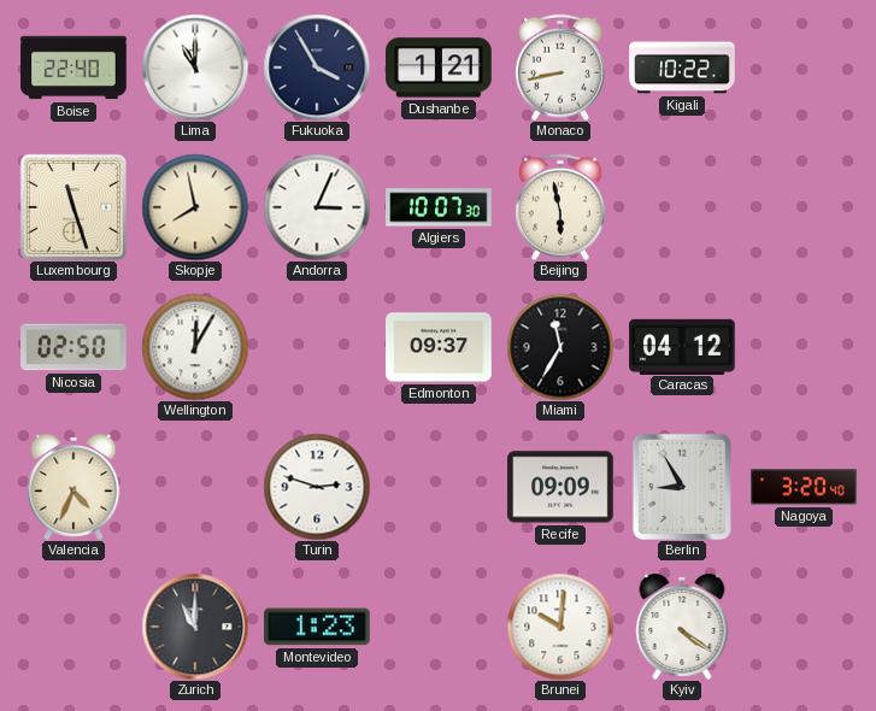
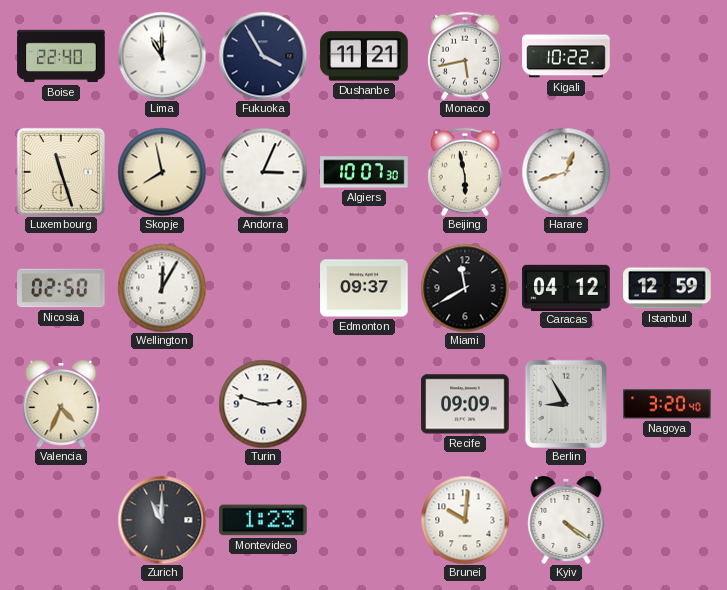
Dushanbe: 1:21 -> 11:21
Monaco: 8:43 -> 5:43
Harare: none -> 12:42
Miami: 11:35 -> 11:40
Istanbul: none -> 12:59
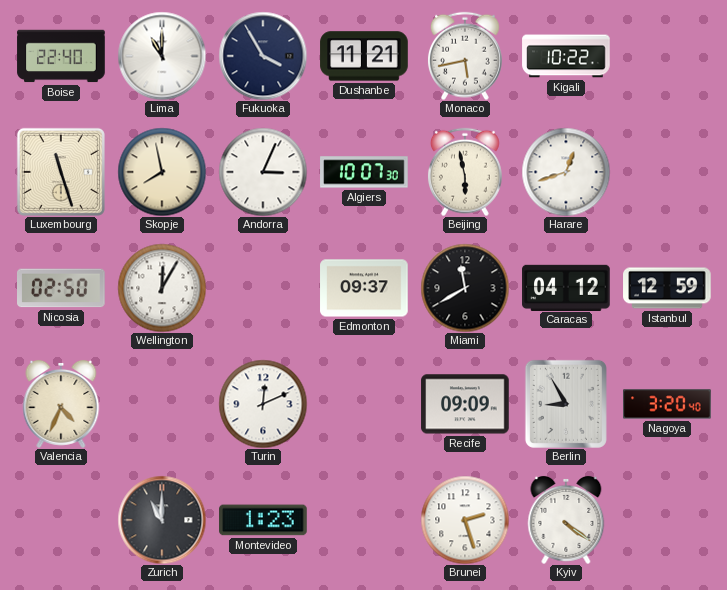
Turin: 2:48 -> 12:11
Brunei: 10:01 -> 2:27
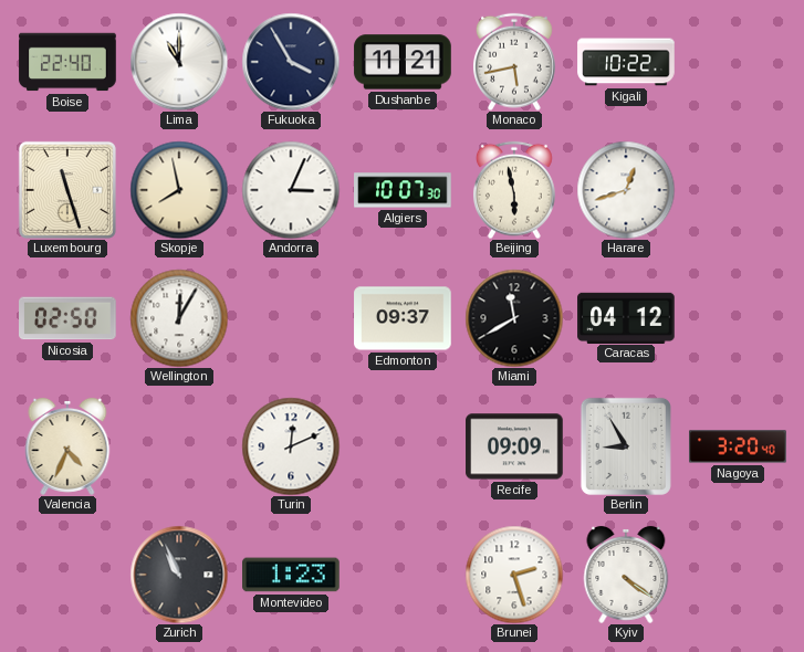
Istanbul: 12:59 -> none
Zurich: 11:00 -> 10:56
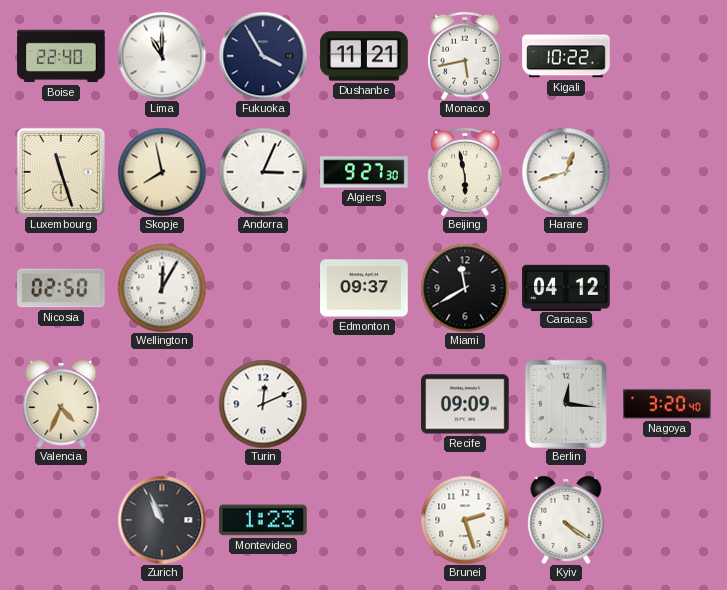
Algiers: 10:07 -> 9:27
Berlin: 8:55 -> 12:16
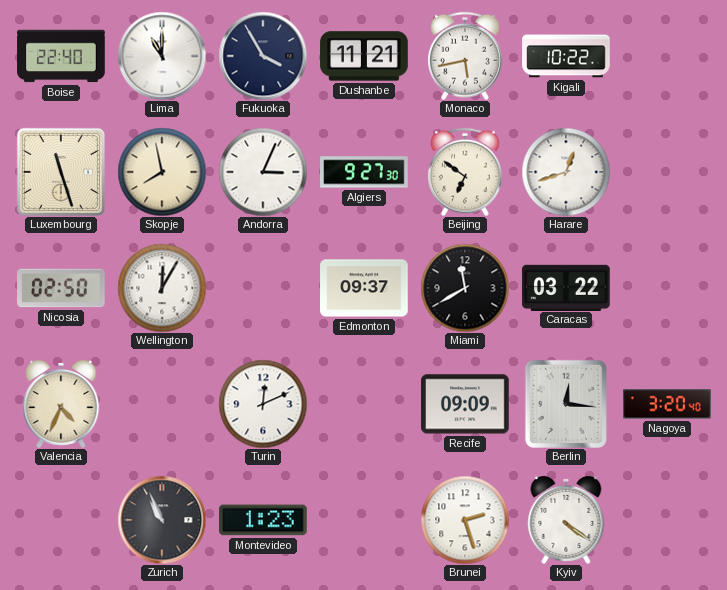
Beijing: 5:58 -> 6:51
Caracas: 04:12 -> 03:22
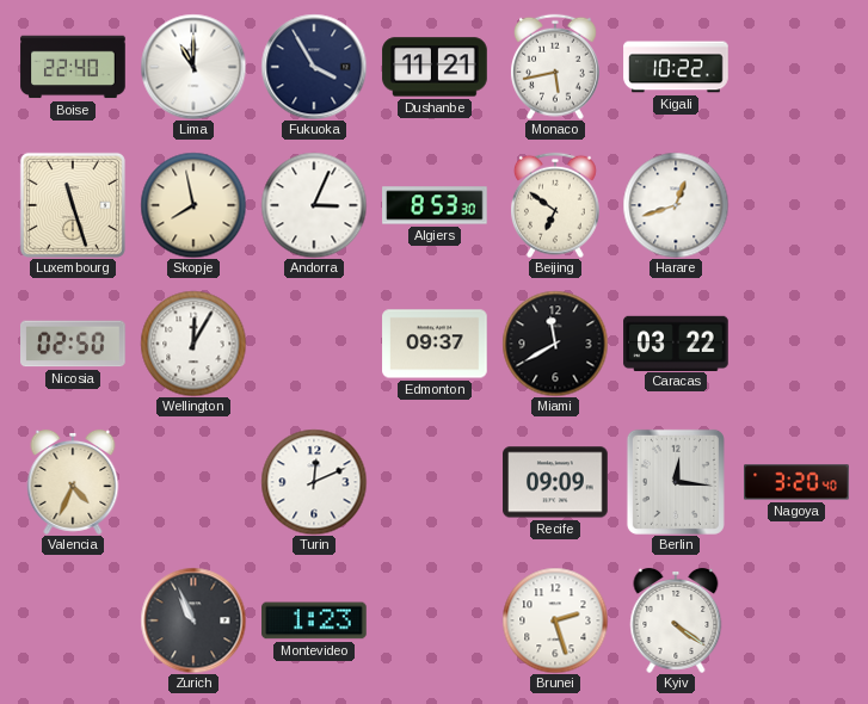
Algiers: 9:27 -> 8:53
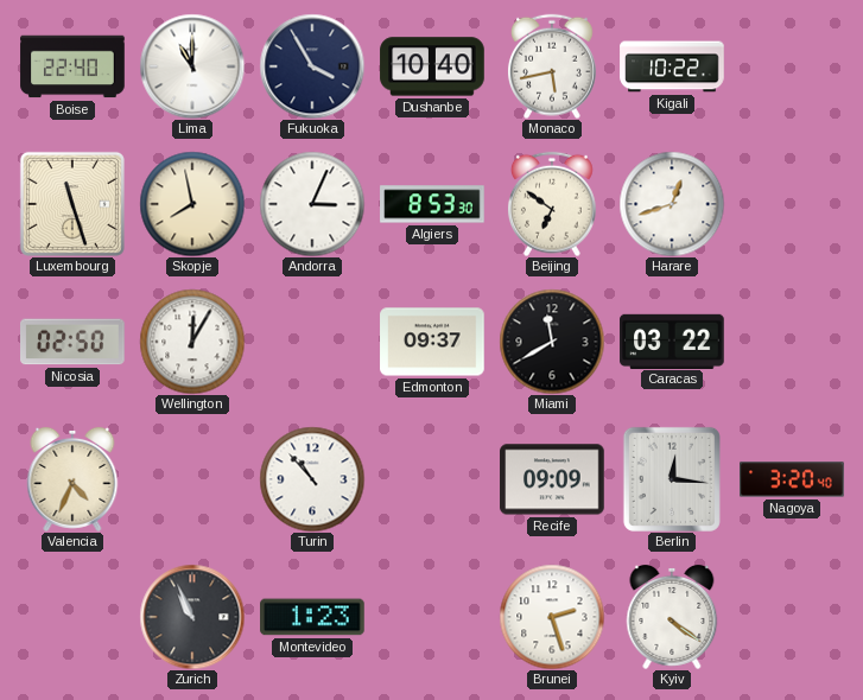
Dushanbe: 11:21 -> 10:40
Turin: 12:11 -> 10:53
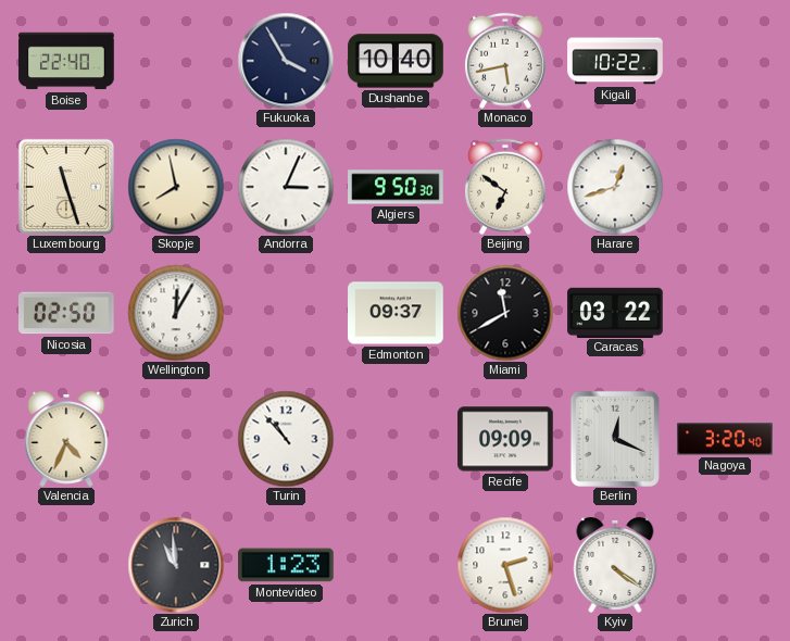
Lima: 11:00 -> none
Algiers: 8:53 -> 9:50
Berlin: 12:16 -> 12:19
Zurich: 10:56 -> 10:59
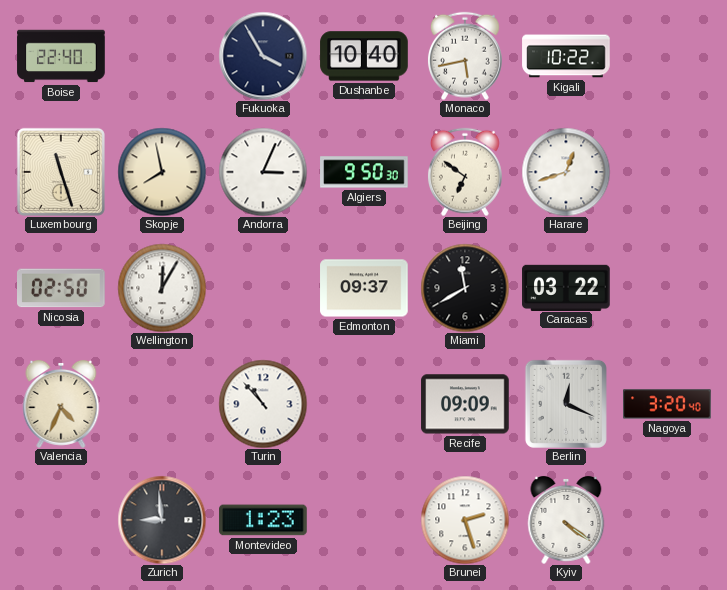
Zurich: 10:59 -> 8:59
